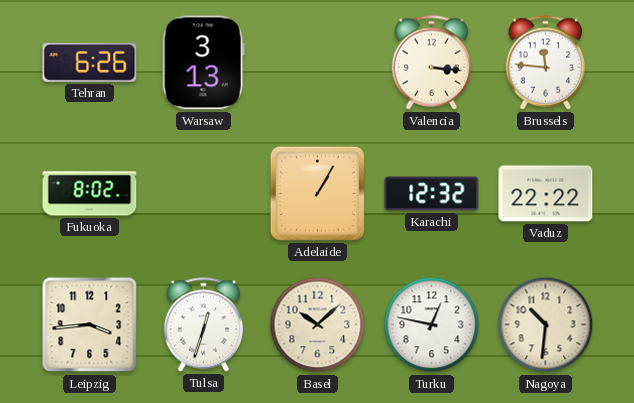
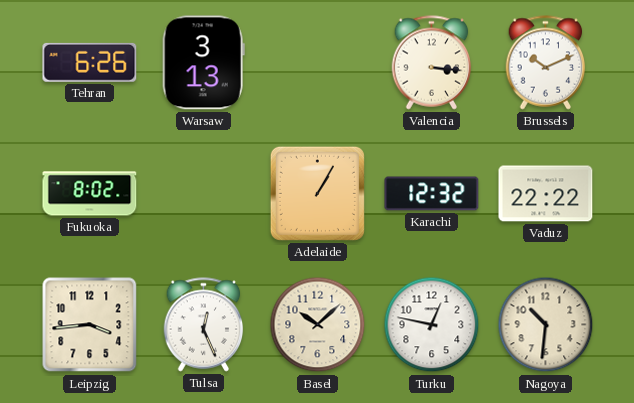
Brussels: 11:46 -> 10:11
Tulsa: 12:33 -> 12:26
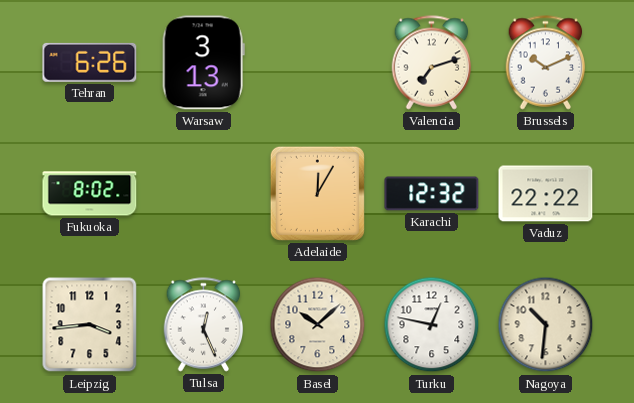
Valencia: 3:16 -> 7:12
Adelaide: 1:05 -> 12:05
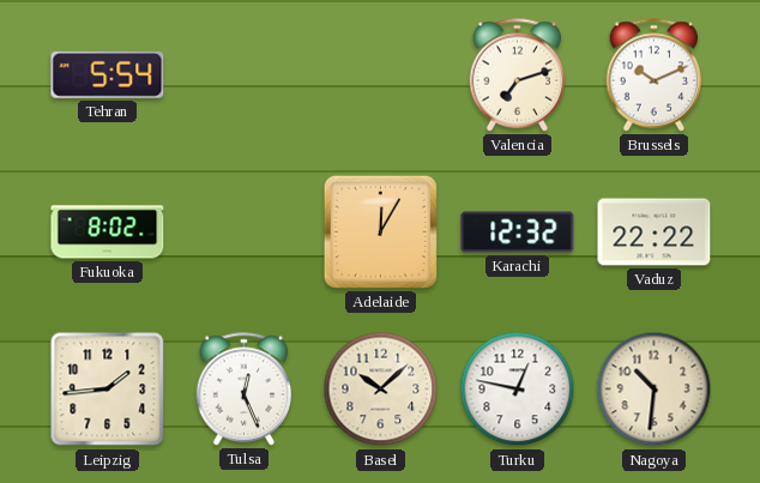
Tehran: 6:26 -> 5:54
Warsaw: 3:13 -> none
Leipzig: 3:44 -> 1:44
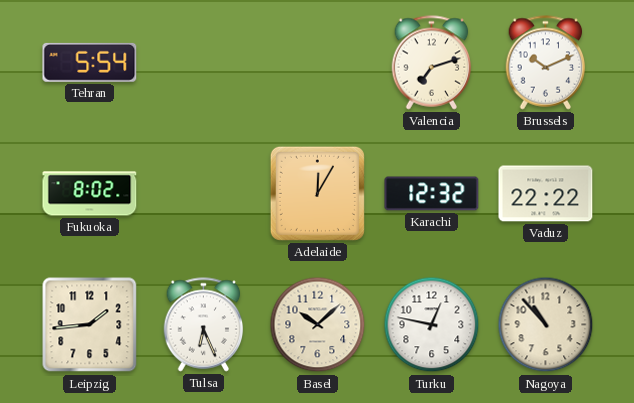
Tulsa: 12:26 -> 6:26
Nagoya: 10:31 -> 10:53
